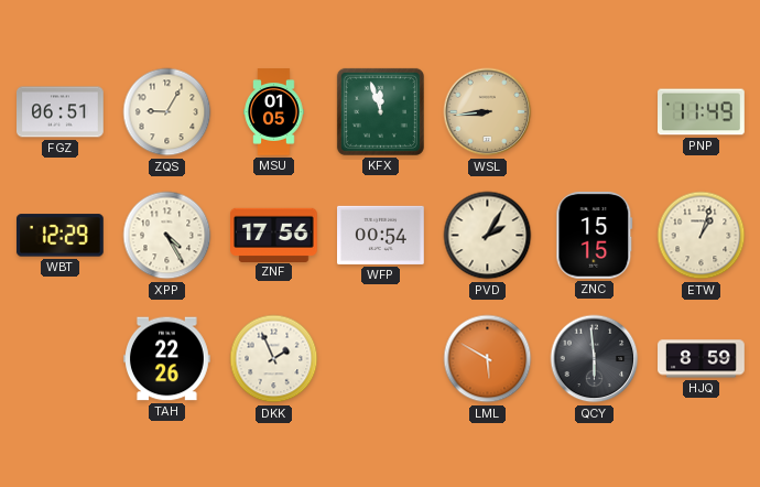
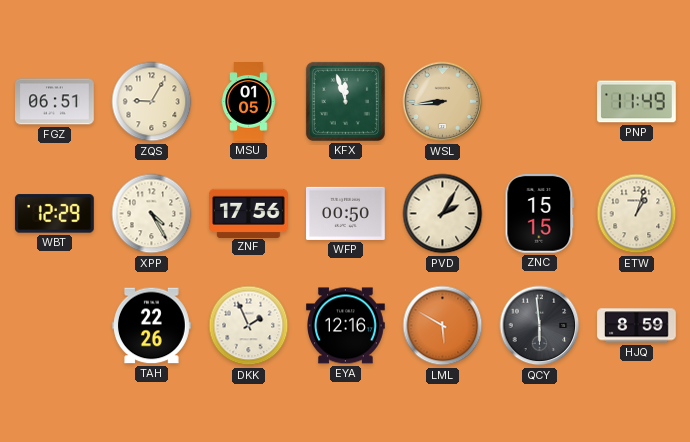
WFP: 00:54 -> 00:50
EYA: none -> 12:16
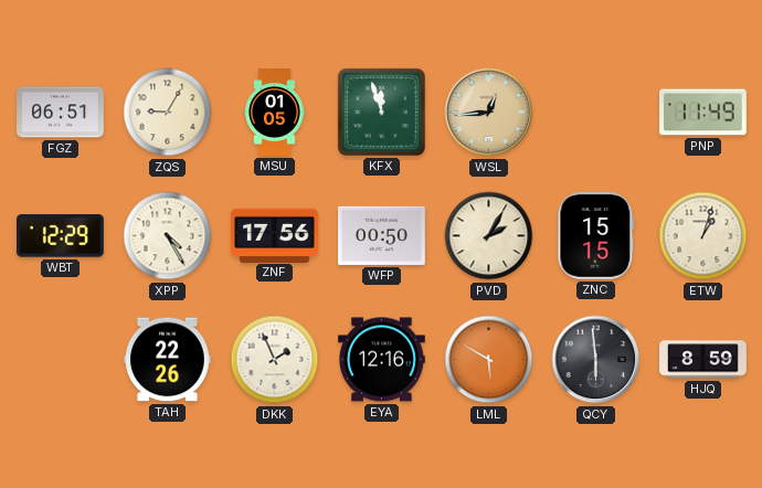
WSL: 8:44 -> 12:44
